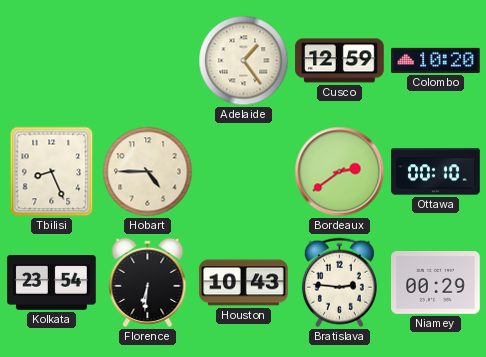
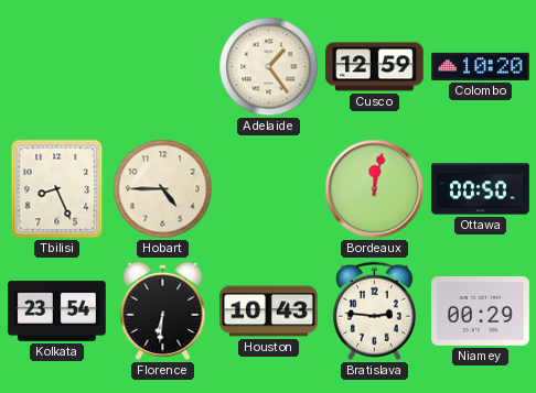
Bordeaux: 2:39 -> 12:02
Ottawa: 00:10 -> 00:50
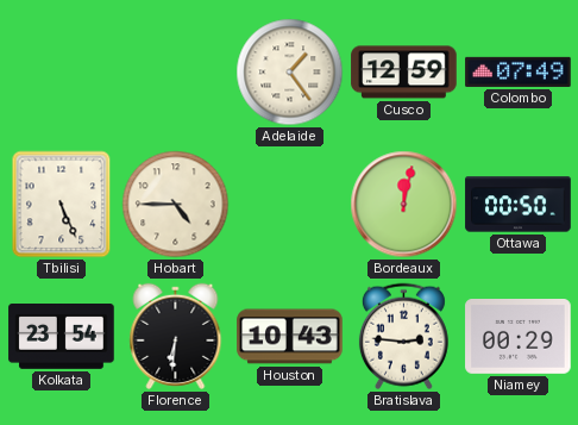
Colombo: 10:20 -> 07:49
Tbilisi: 8:26 -> 5:26
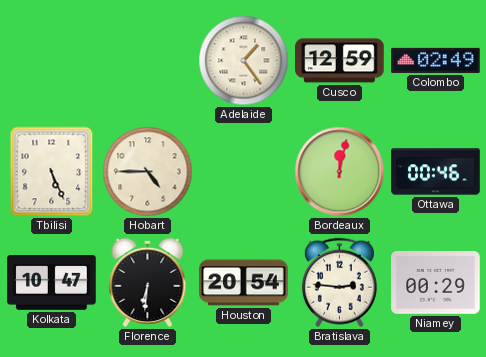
Colombo: 07:49 -> 02:49
Ottawa: 00:50 -> 00:46
Kolkata: 23:54 -> 10:47
Houston: 10:43 -> 20:54
